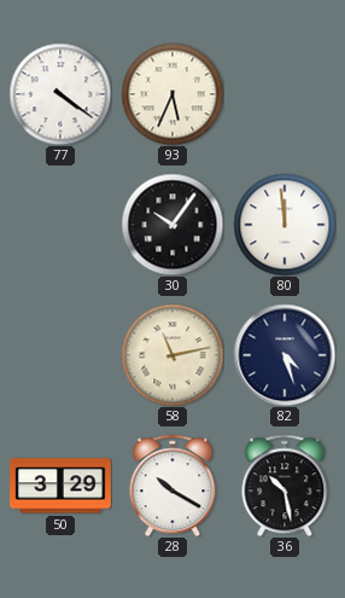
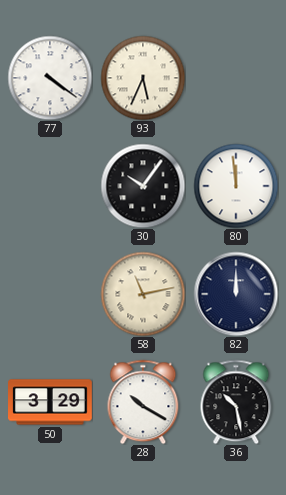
82: 4:27 -> 12:00
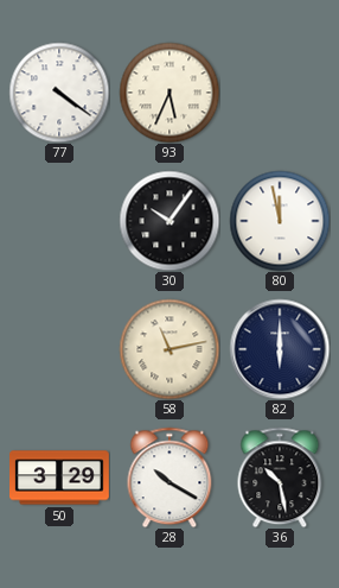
80: 11:59 -> 11:58
82: 12:00 -> 6:00
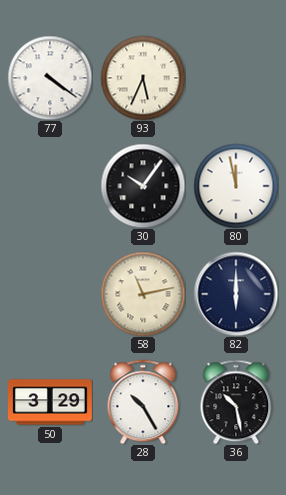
28: 10:20 -> 10:25
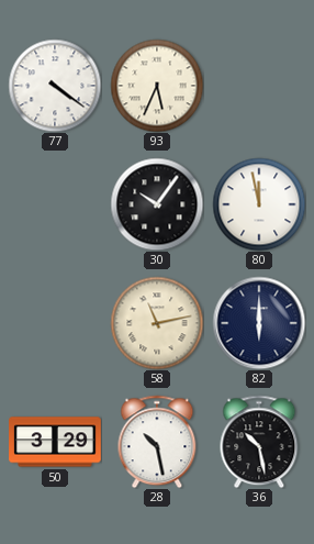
28: 10:25 -> 10:28
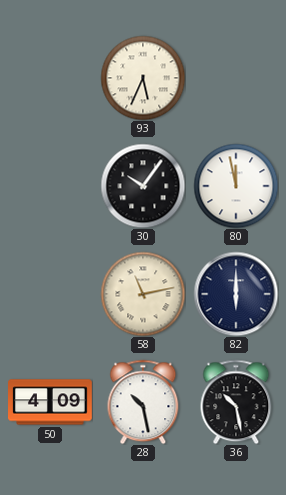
77: 4:21 -> none
50: 3:29 -> 4:09
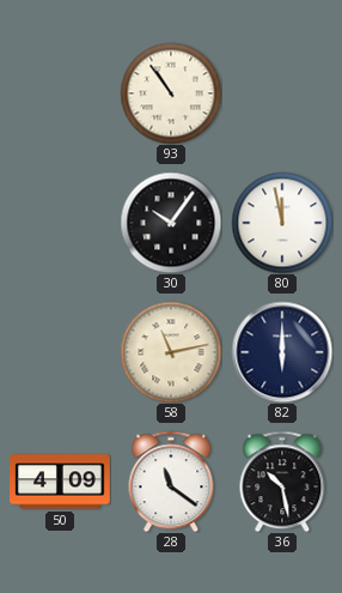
93: 5:34 -> 10:54
28: 10:28 -> 11:21
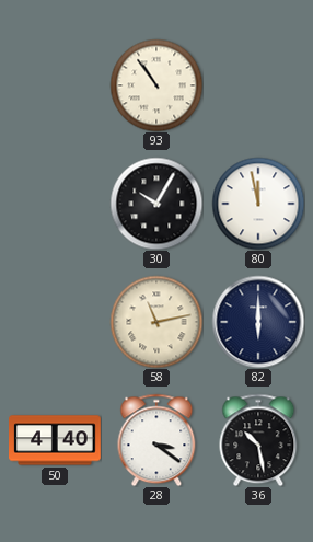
30: 10:06 -> 10:05
50: 4:09 -> 4:40
28: 11:21 -> 3:21
